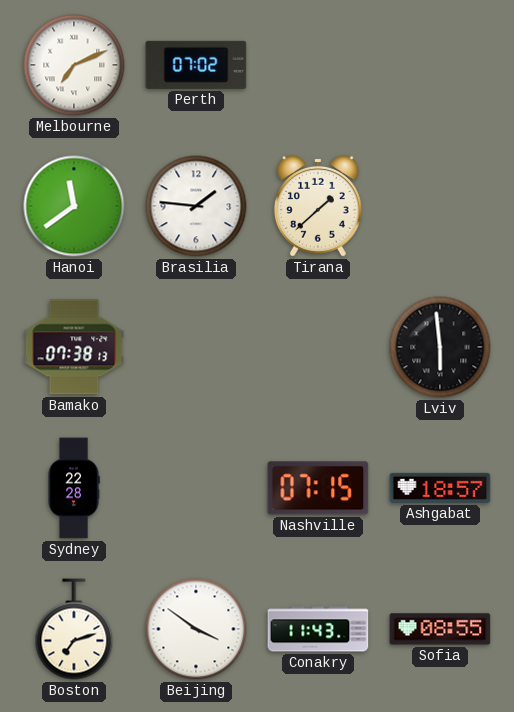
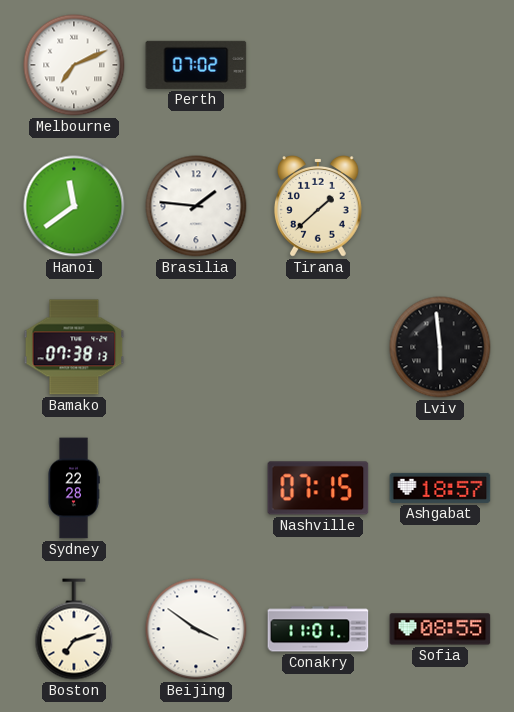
Conakry: 11:43 -> 11:01
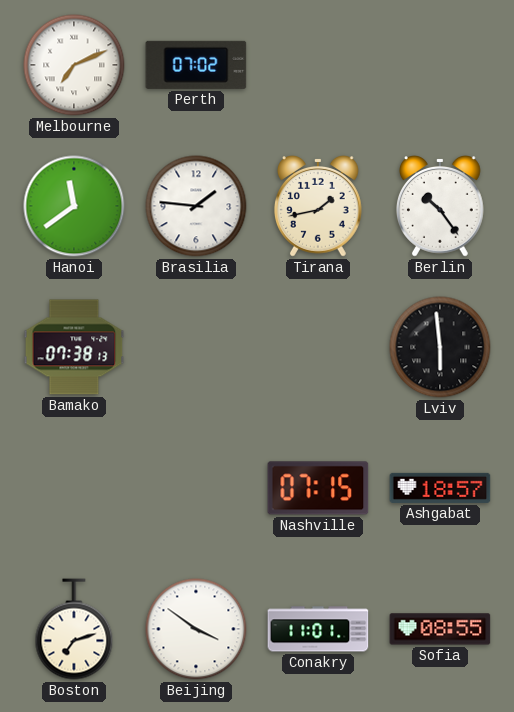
Tirana: 1:38 -> 1:43
Berlin: none -> 10:24
Sydney: 22:28 -> none
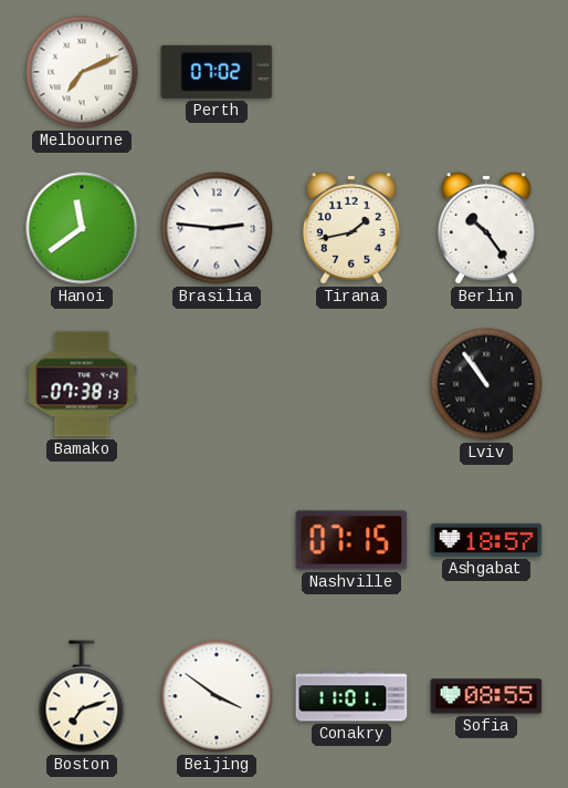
Brasilia: 1:46 -> 2:46
Lviv: 5:59 -> 10:54
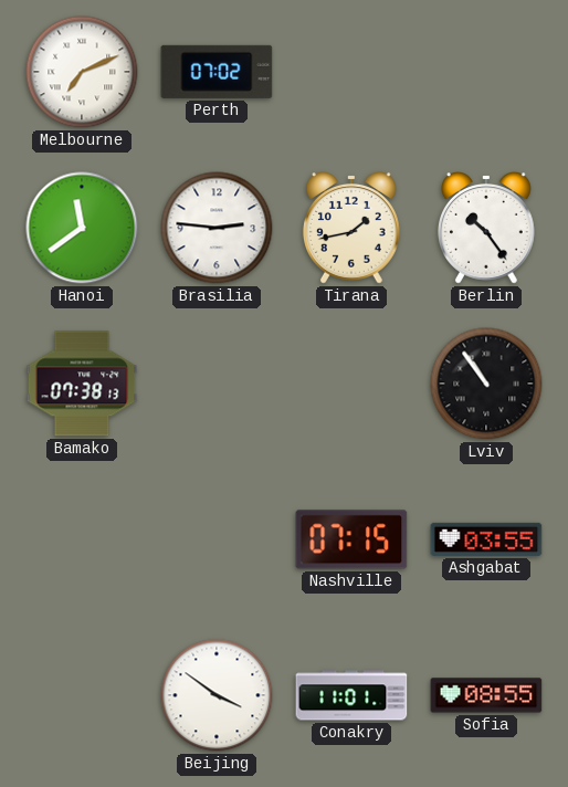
Ashgabat: 18:57 -> 03:55
Boston: 7:12 -> none
